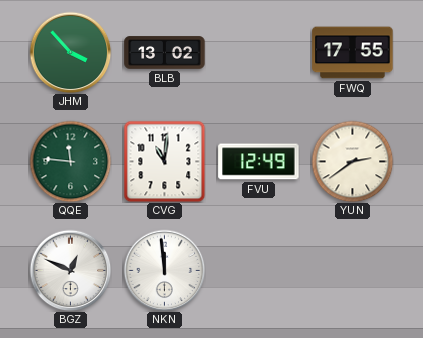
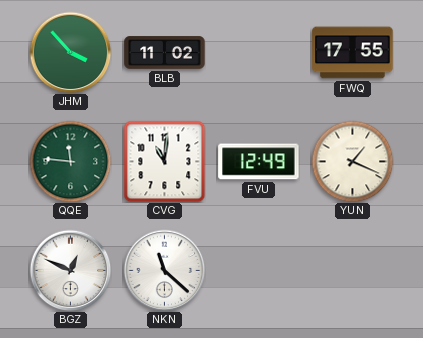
BLB: 13:02 -> 11:02
YUN: 2:39 -> 1:19
NKN: 11:59 -> 11:22
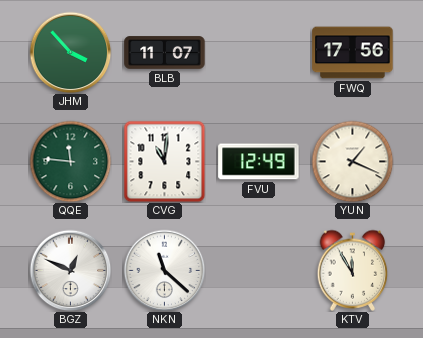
BLB: 11:02 -> 11:07
FWQ: 17:55 -> 17:56
KTV: none -> 11:55
